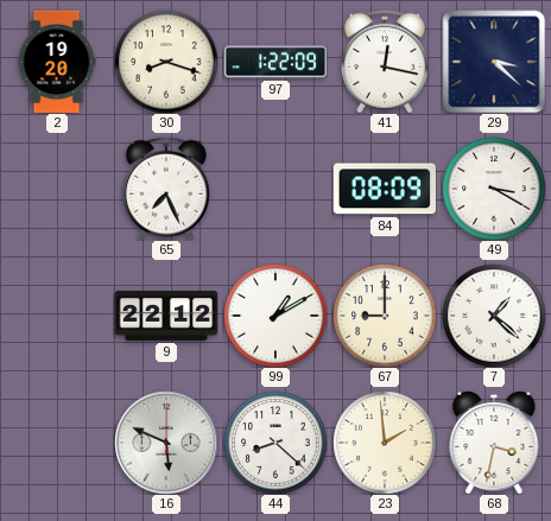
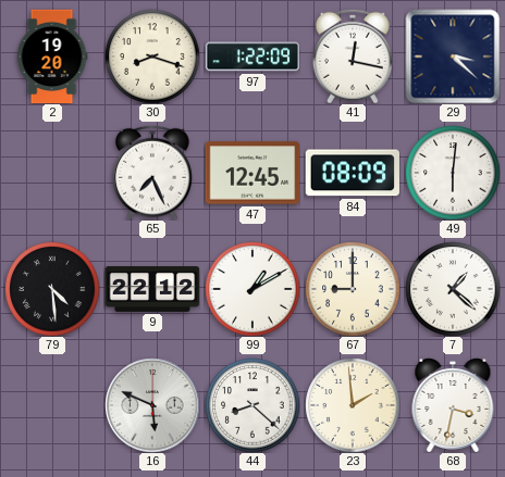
47: none -> 12:45
49: 3:20 -> 6:01
79: none -> 4:29
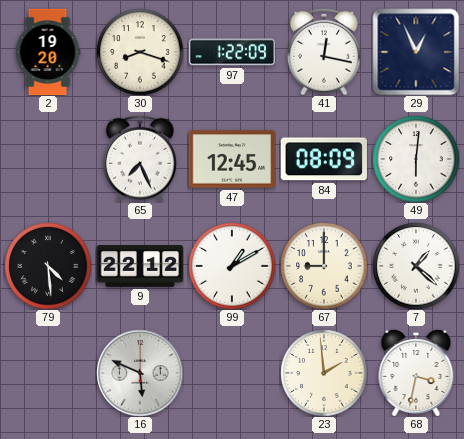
29: 3:22 -> 12:56
44: 8:22 -> none
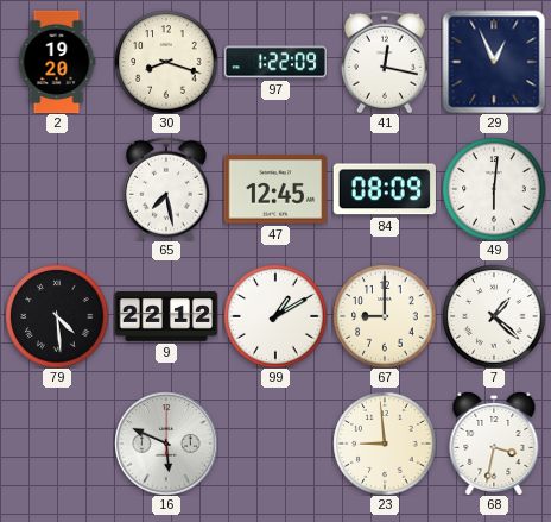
65: 7:26 -> 7:28
23: 1:59 -> 8:59
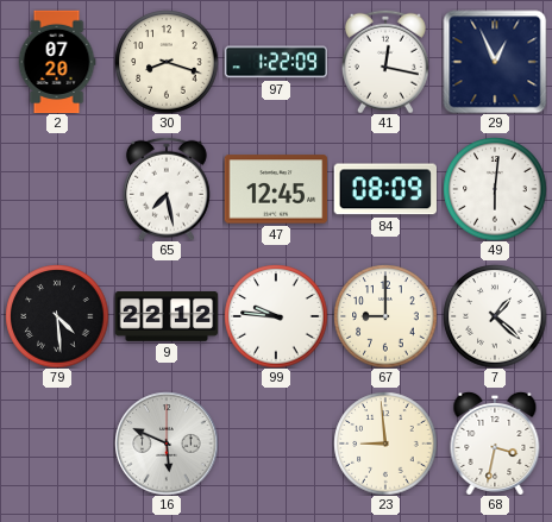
2: 19:20 -> 07:20
99: 1:10 -> 9:46
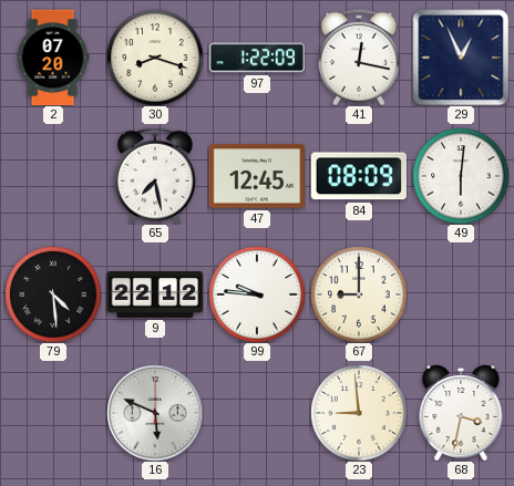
7: 1:22 -> none
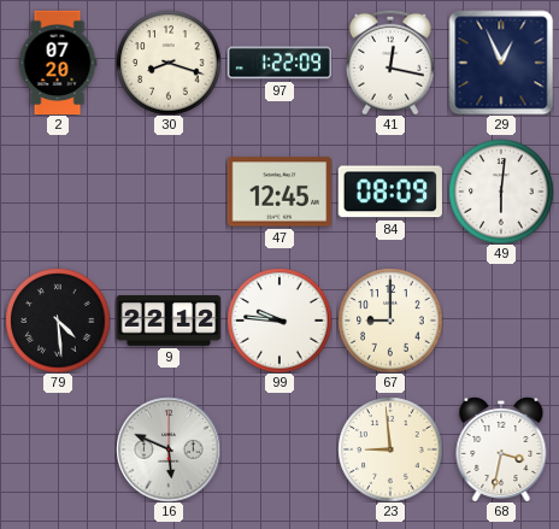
65: 7:28 -> none
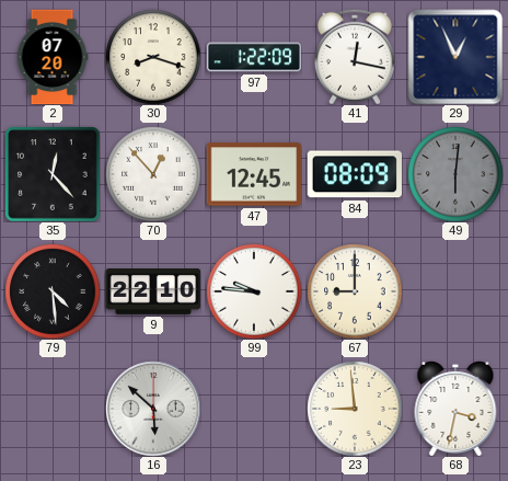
35: none -> 12:23
70: none -> 12:53
49 dial: white -> grey
9: 22:12 -> 22:10
16: 5:49 -> 5:52
